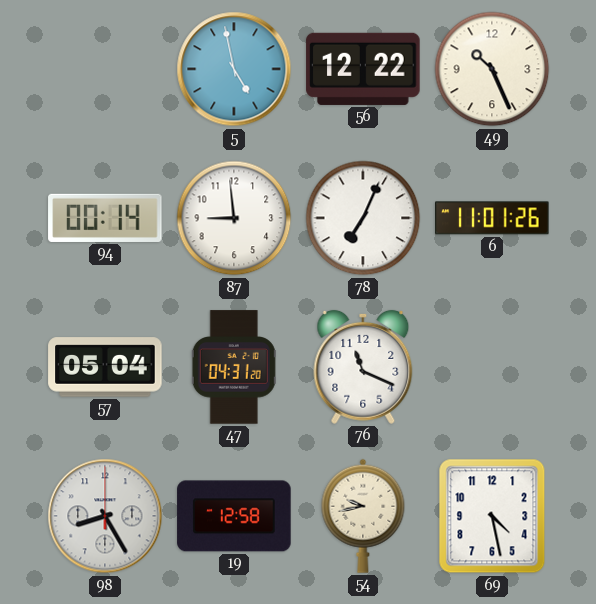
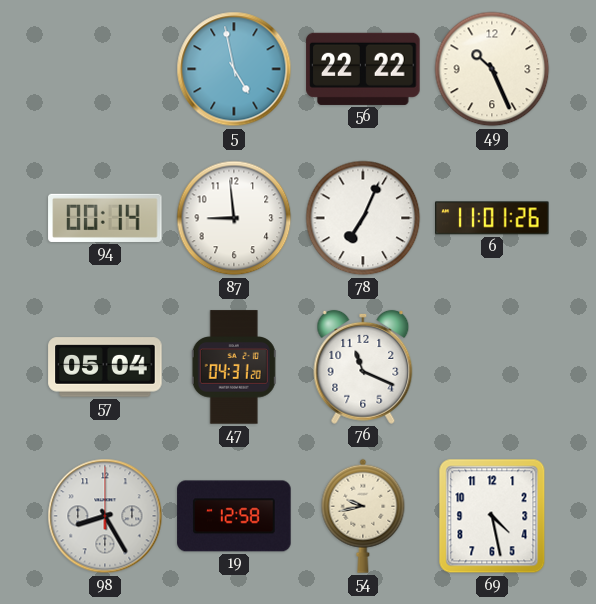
56: 12:22 -> 22:22
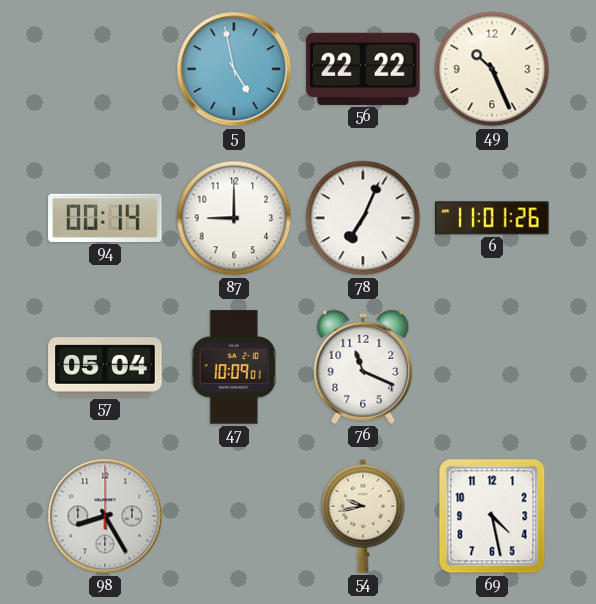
87: 8:59 -> 9:00
47: 04:31 -> 10:09
19: 12:58 -> none
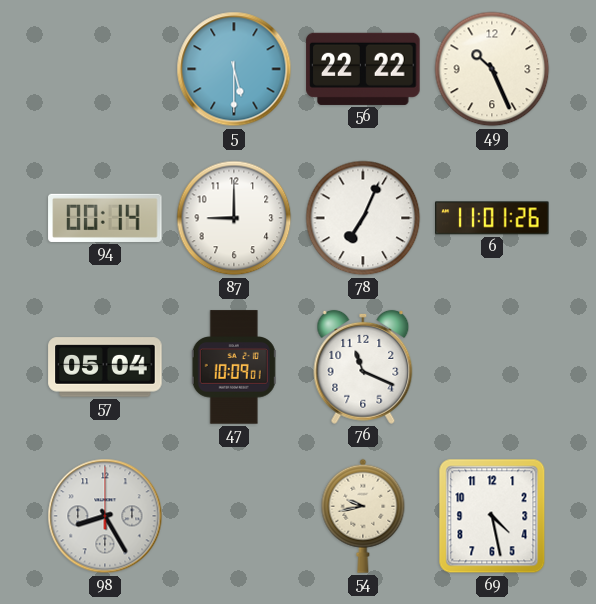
5: 4:58 -> 5:30
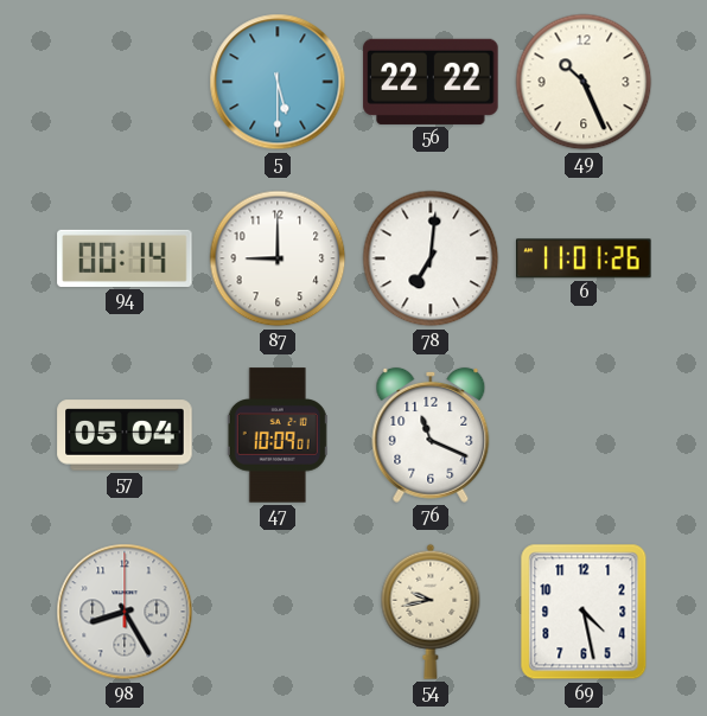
78: 7:04 -> 7:01
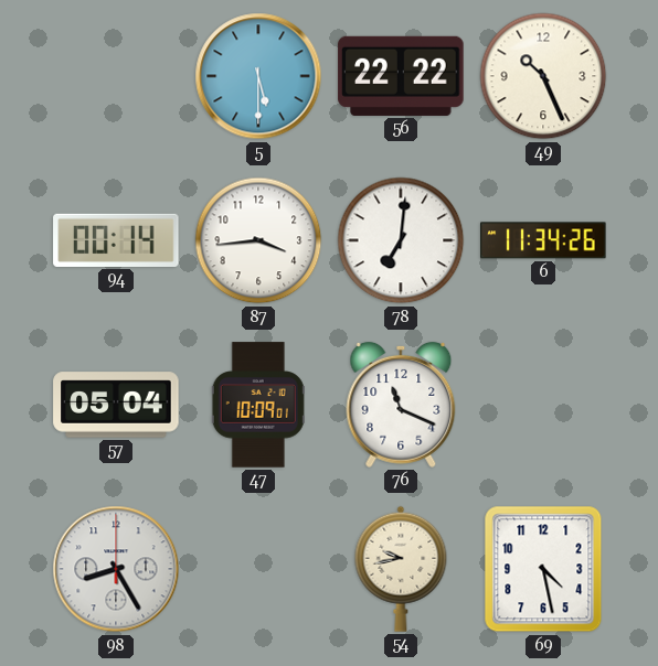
87: 9:00 -> 3:44
6: 11:01 -> 11:34
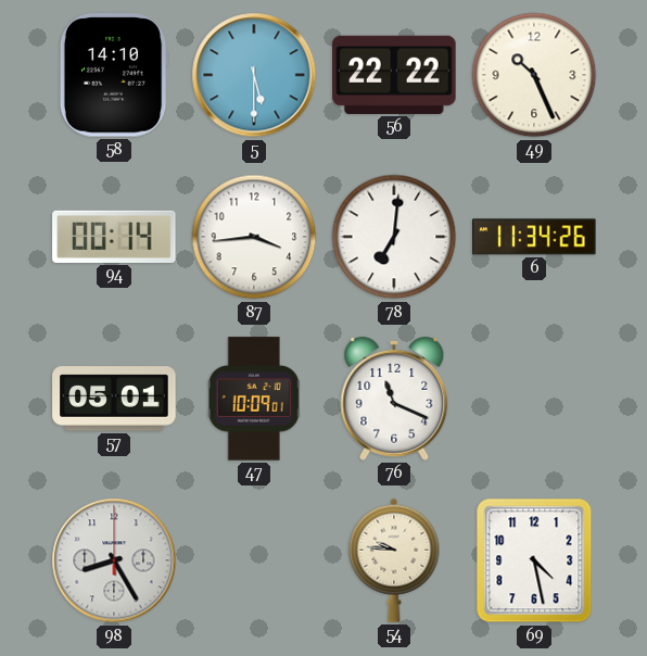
58: none -> 14:10
57: 05:04 -> 05:01
54: 9:43 -> 9:46
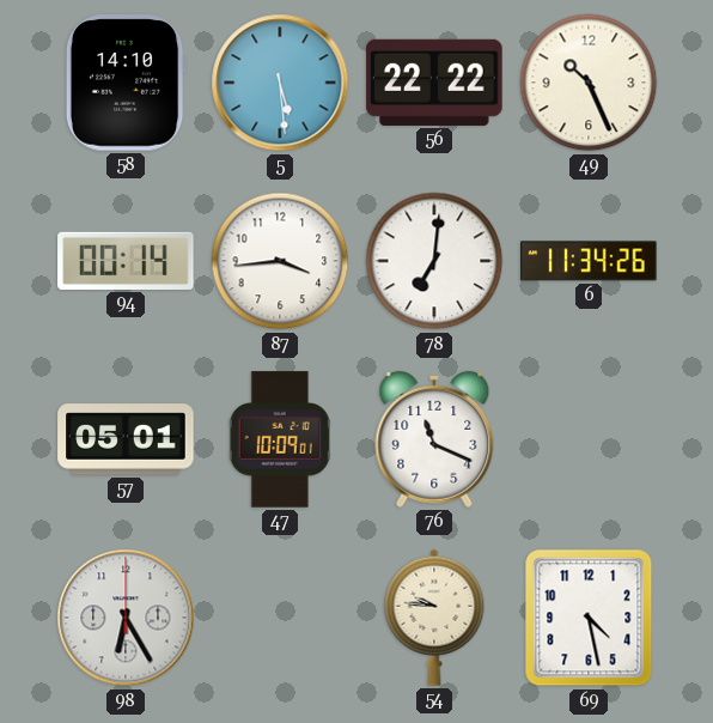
5: 5:30 -> 5:29
98: 8:25 -> 6:25
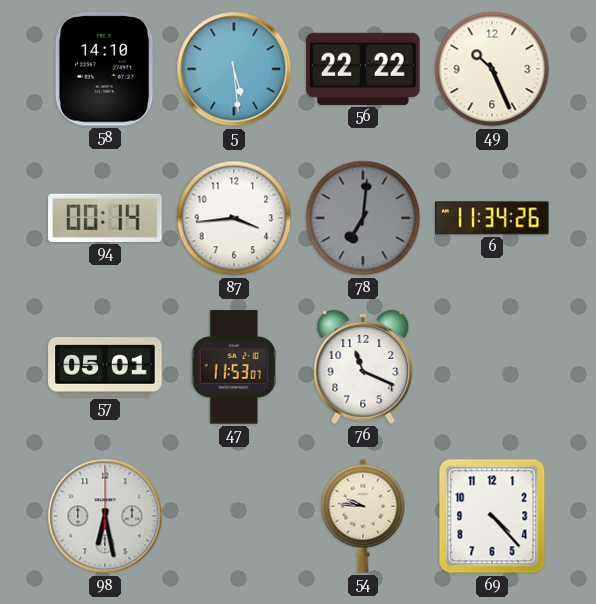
78 dial: white -> grey
47: 10:09 -> 11:53
98: 6:25 -> 6:28
69: 4:28 -> 4:23
